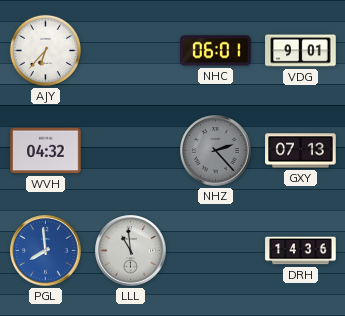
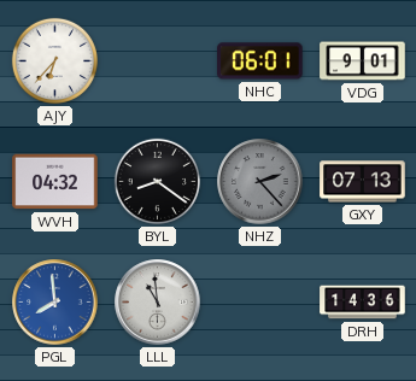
BYL: none -> 8:21
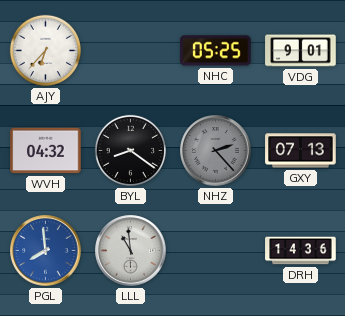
NHC: 06:01 -> 05:25
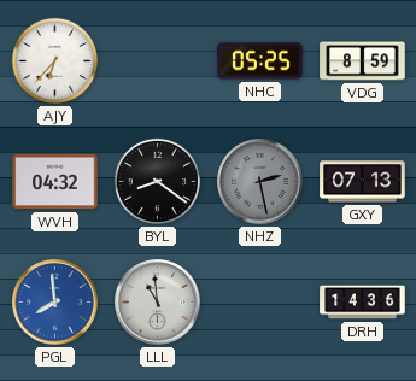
VDG: 9:01 -> 8:59
NHZ: 2:23 -> 2:28
